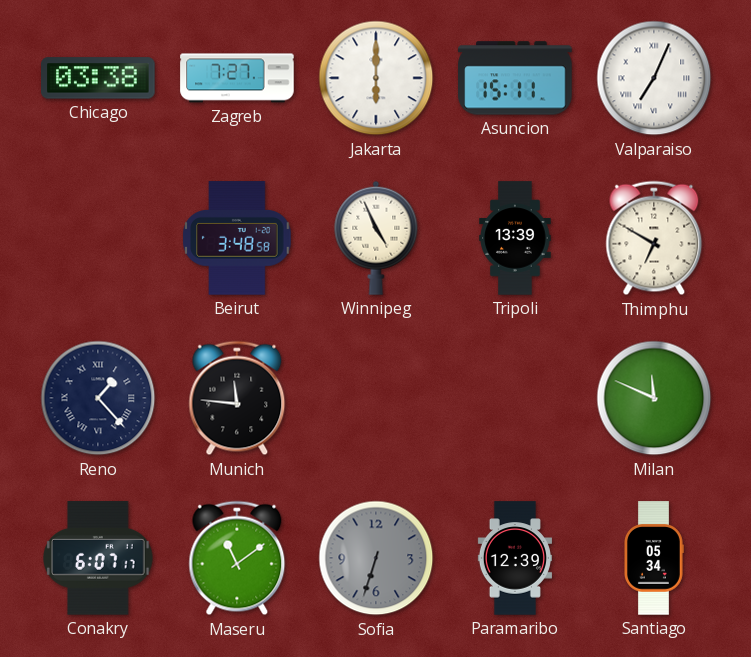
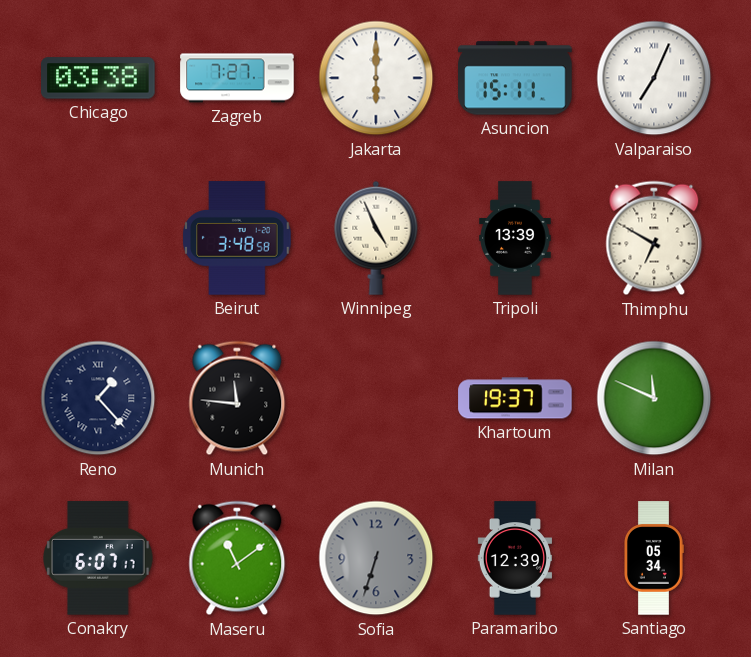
Khartoum: none -> 19:37
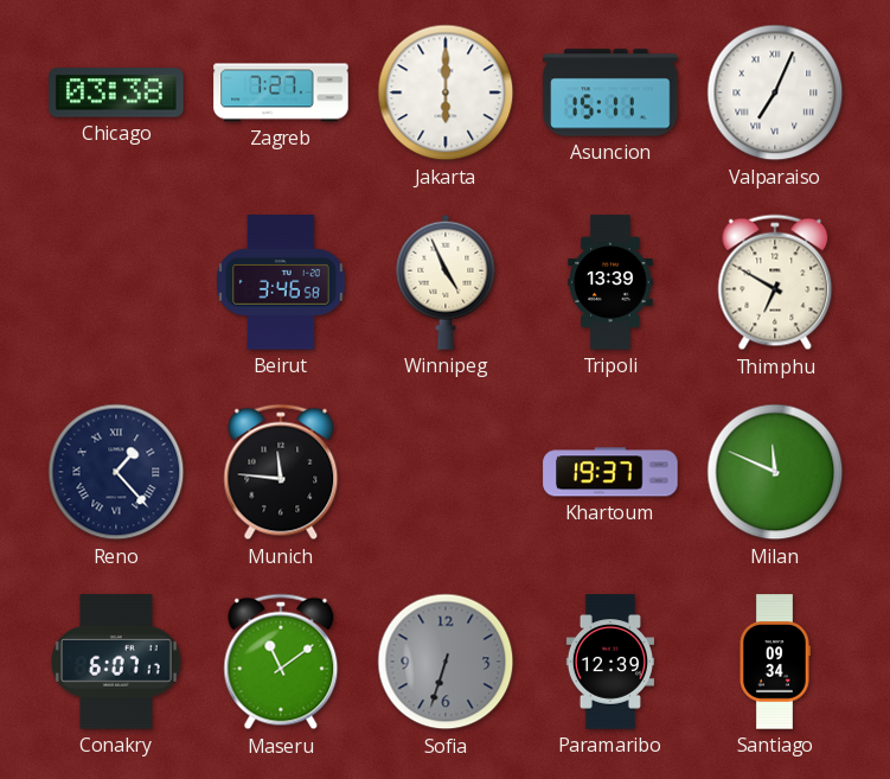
Beirut: 3:48 -> 3:46
Santiago: 05:34 -> 09:34
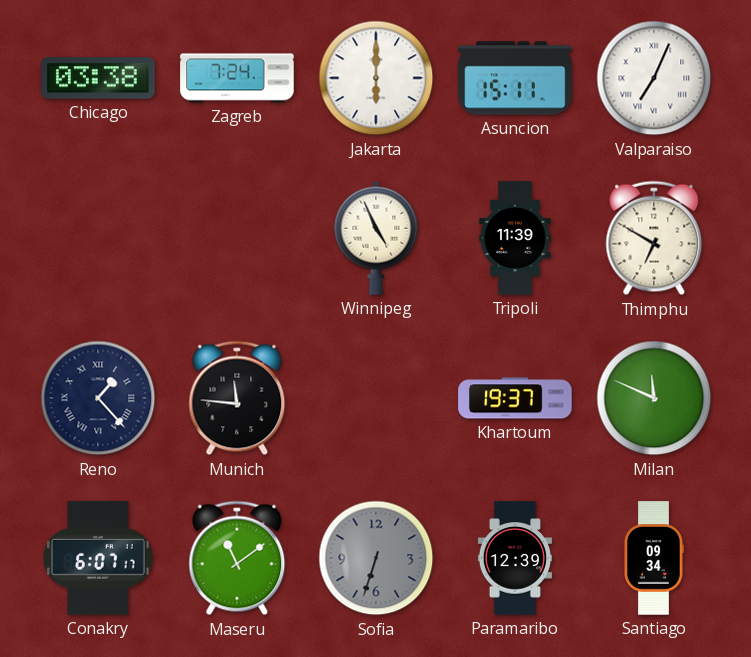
Zagreb: 7:27 -> 7:24
Beirut: 3:46 -> none
Tripoli: 13:39 -> 11:39
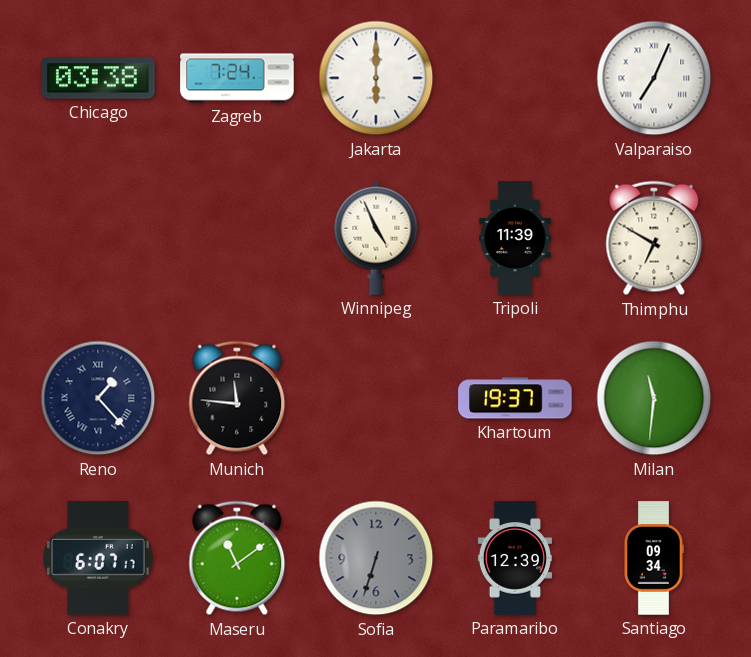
Asuncion: 15:11 -> none
Milan: 11:49 -> 11:31
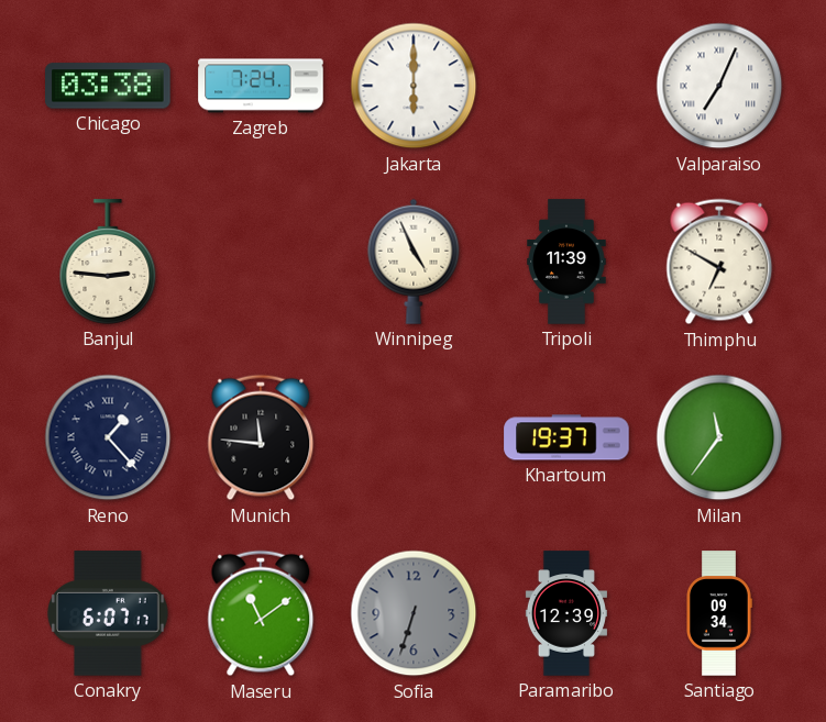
Banjul: none -> 2:46
Milan: 11:31 -> 11:36
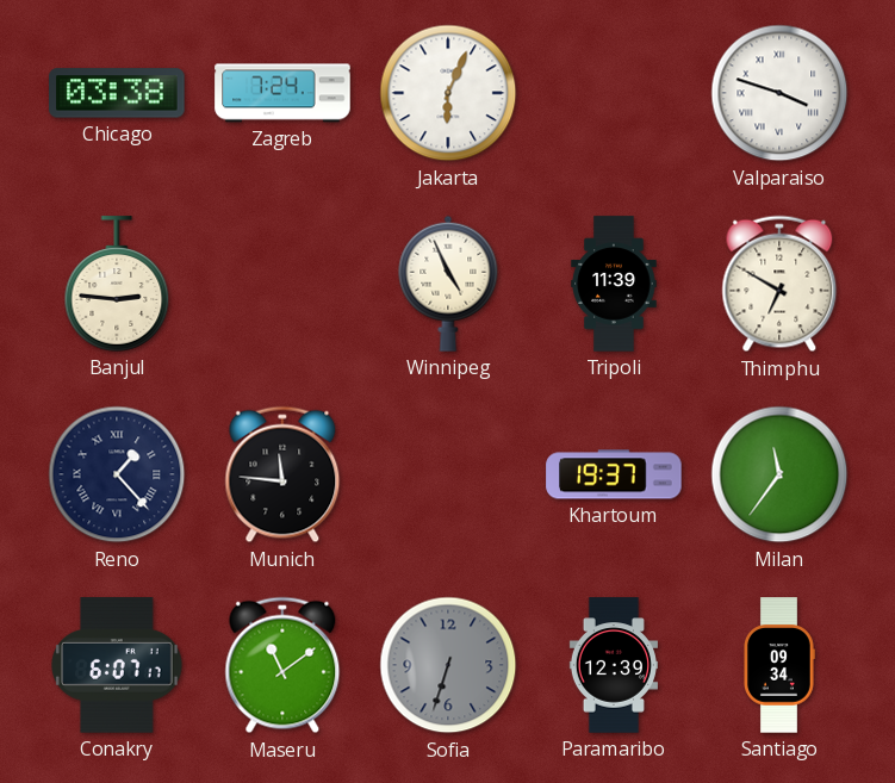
Jakarta: 6:00 -> 6:04
Valparaiso: 7:04 -> 3:48
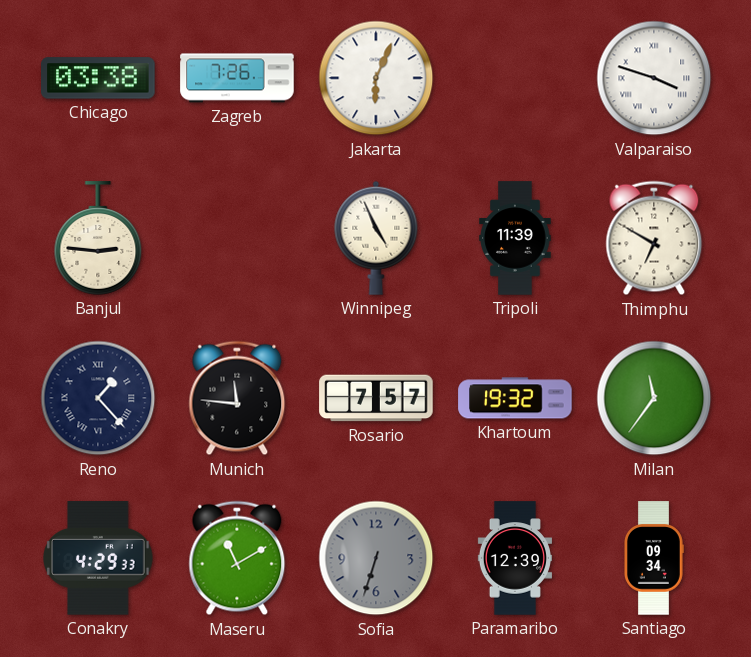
Zagreb: 7:24 -> 7:26
Rosario: none -> 7:57
Khartoum: 19:37 -> 19:32
Conakry: 6:07 -> 4:29
Maseru: 11:09 -> 11:10
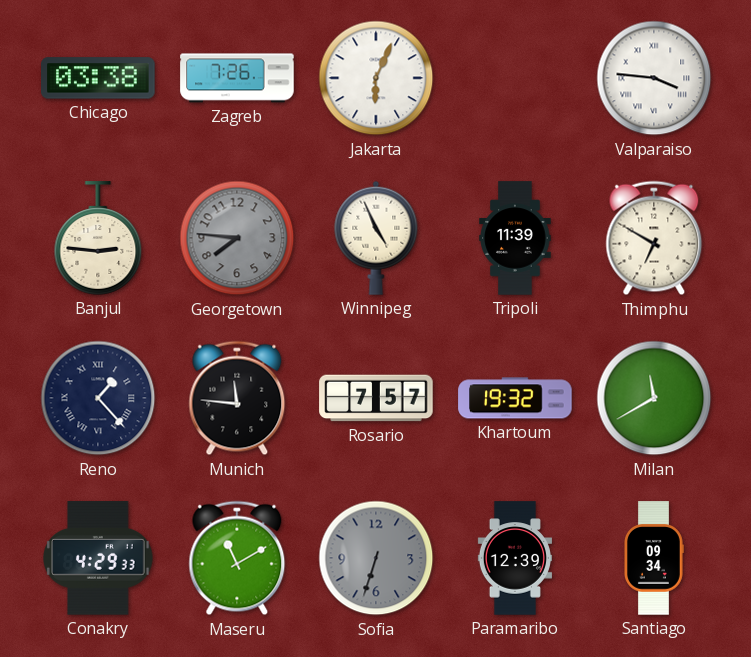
Valparaiso: 3:48 -> 3:46
Georgetown: none -> 7:46
Milan: 11:36 -> 11:40
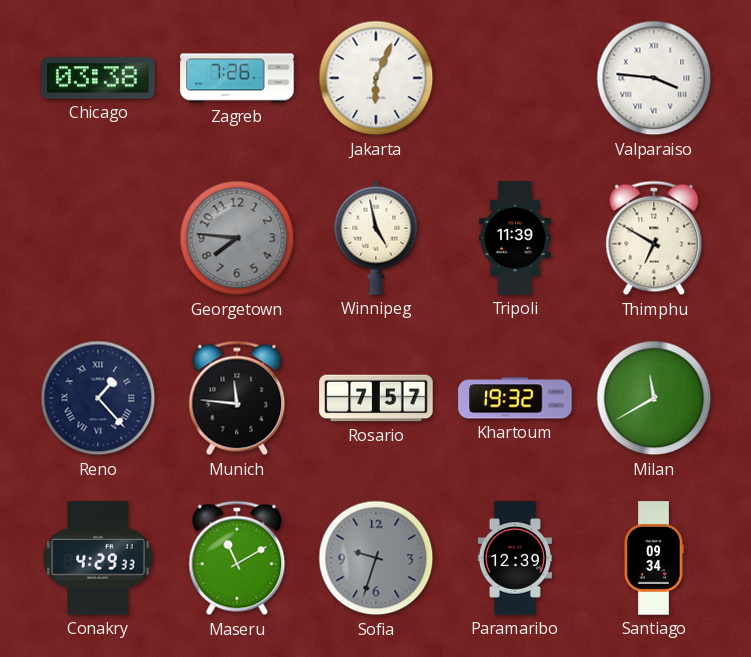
Banjul: 2:46 -> none
Winnipeg: 4:56 -> 4:58
Sofia: 6:33 -> 9:33
